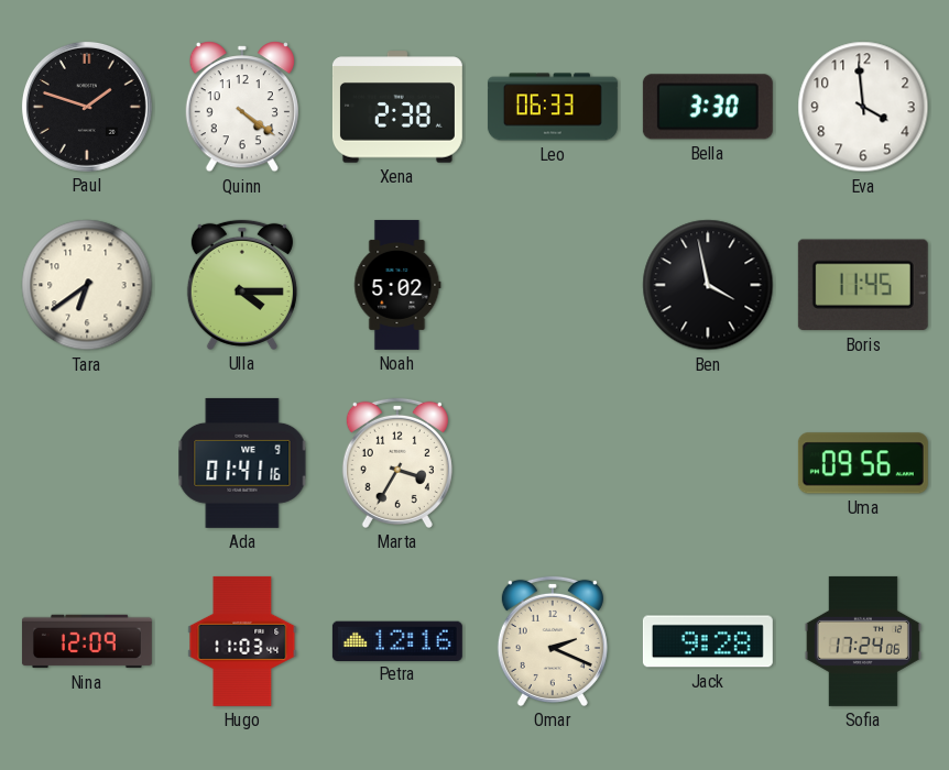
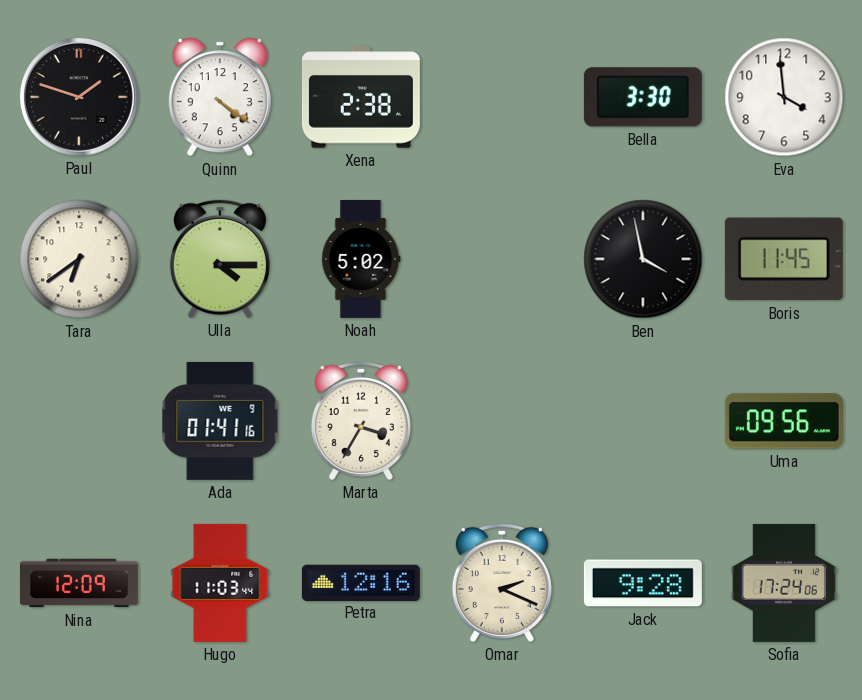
Leo: 06:33 -> none
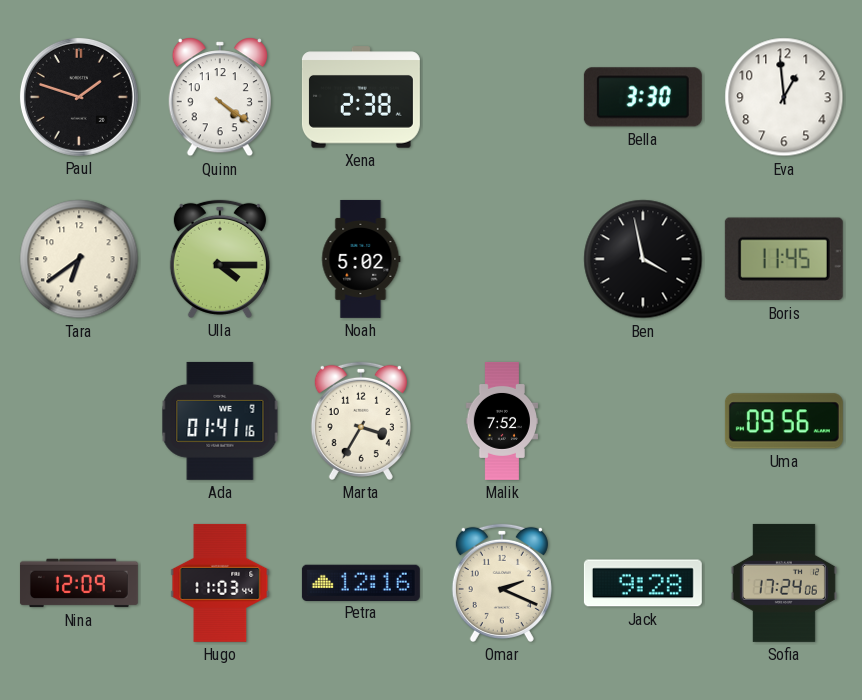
Eva: 3:59 -> 12:59
Malik: none -> 7:52
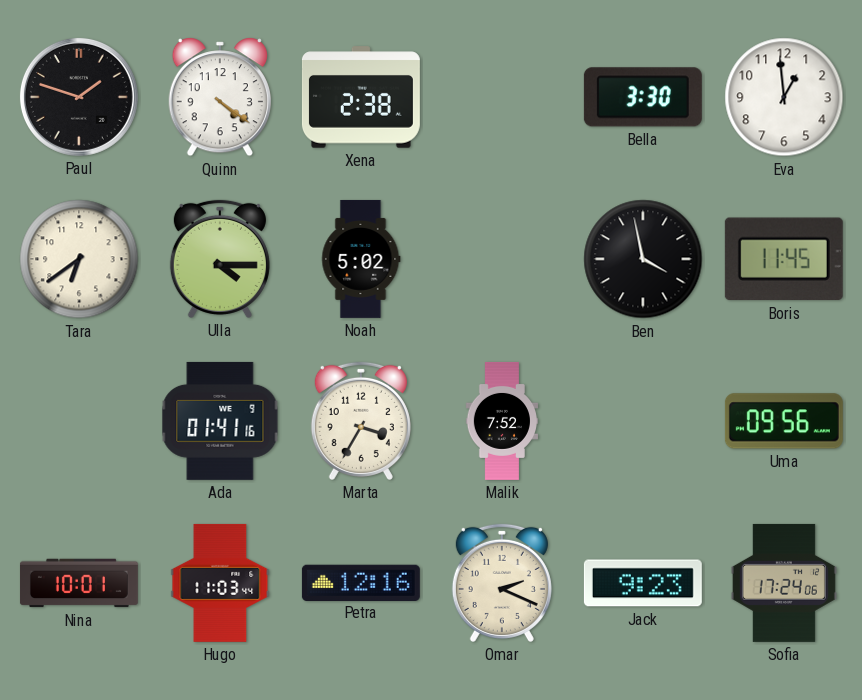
Nina: 12:09 -> 10:01
Jack: 9:28 -> 9:23
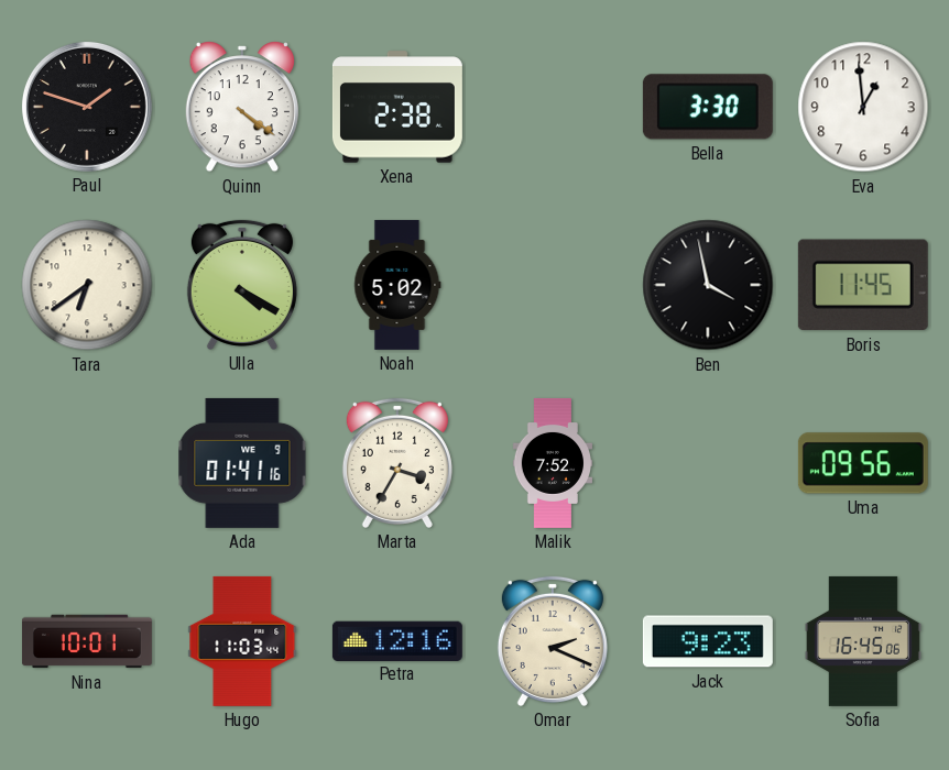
Ulla: 4:15 -> 4:20
Sofia: 17:24 -> 16:45
